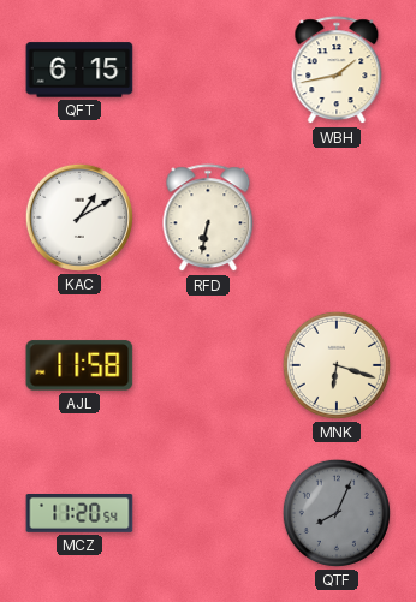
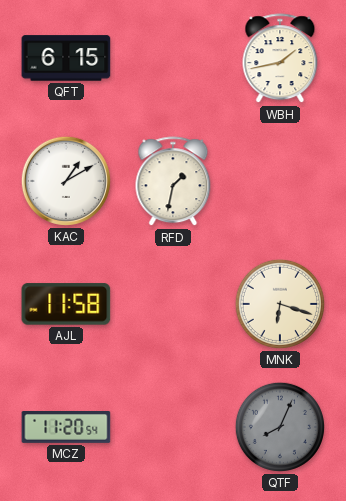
RFD: 6:32 -> 1:32
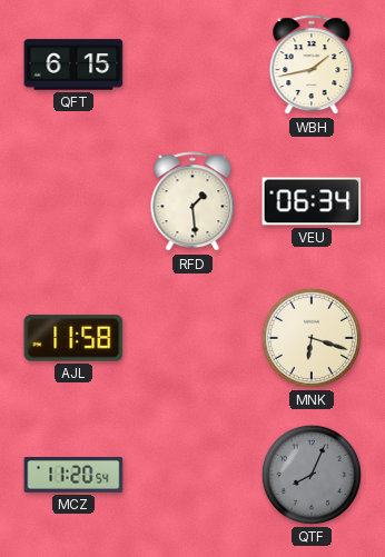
KAC: 1:10 -> none
RFD: 1:32 -> 1:29
VEU: none -> 06:34
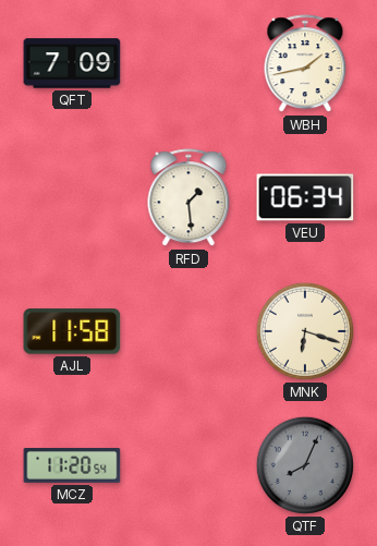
QFT: 6:15 -> 7:09
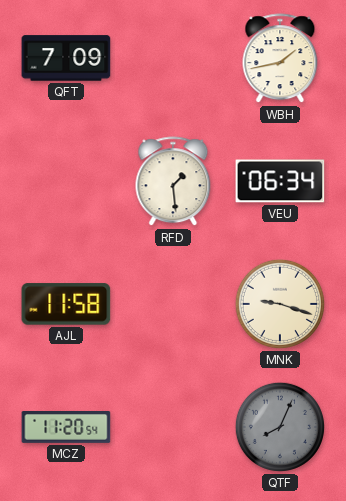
MNK: 6:18 -> 9:18
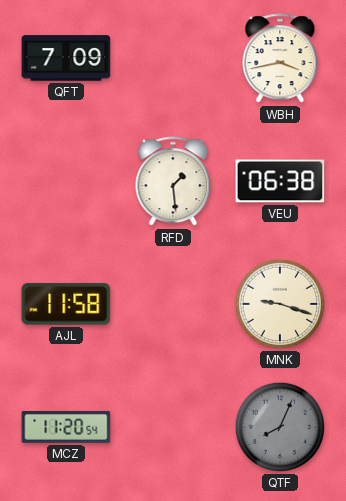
WBH: 1:43 -> 3:43
VEU: 06:34 -> 06:38
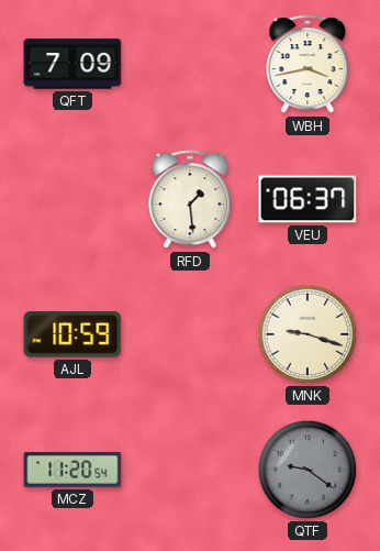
VEU: 06:38 -> 06:37
AJL: 11:58 -> 10:59
QTF: 8:04 -> 9:21
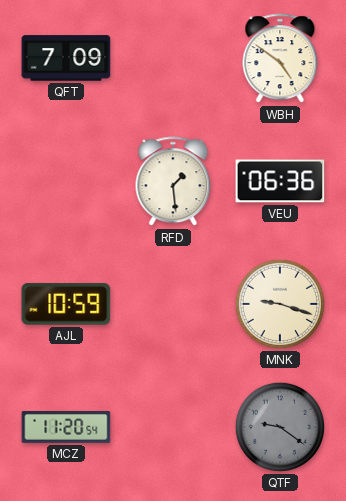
WBH: 3:43 -> 4:51
VEU: 06:37 -> 06:36
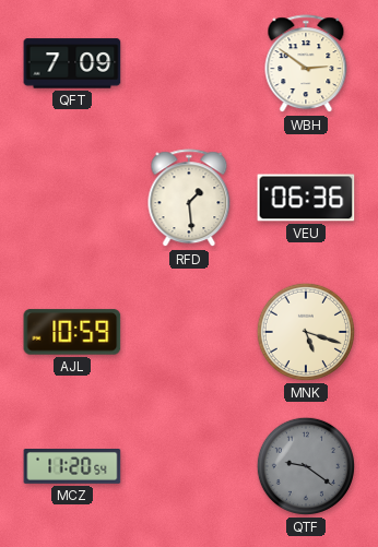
WBH: 4:51 -> 2:51
MNK: 9:18 -> 5:18
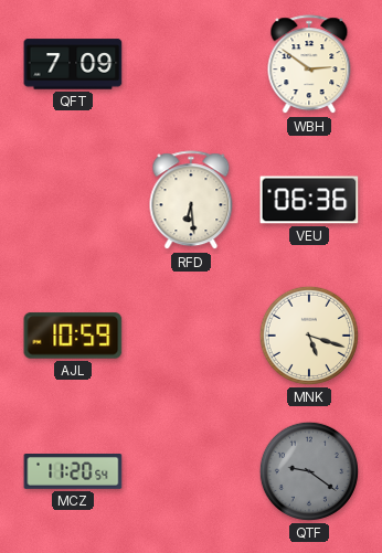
RFD: 1:29 -> 6:29
